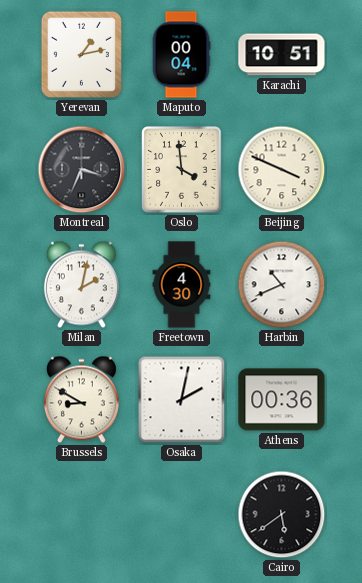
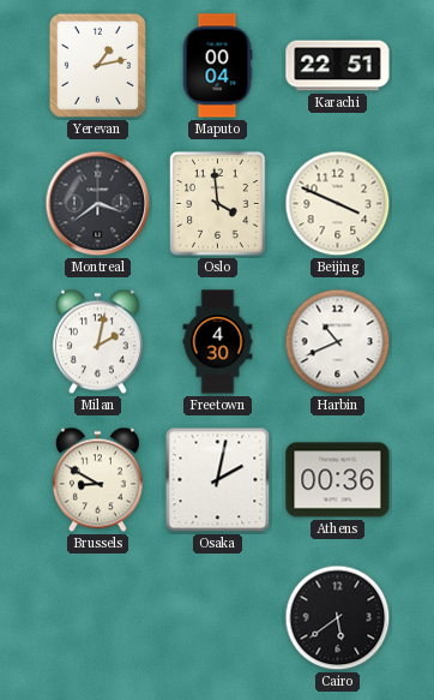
Karachi: 10:51 -> 22:51
Montreal: 3:34 -> 3:39
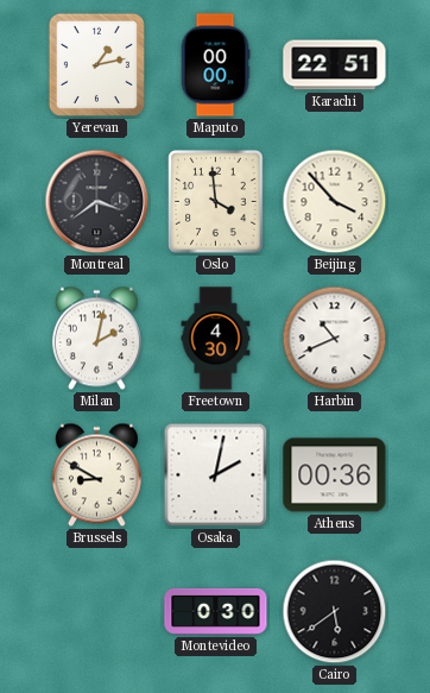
Maputo: 00:04 -> 00:00
Beijing: 3:49 -> 3:53
Montevideo: none -> 0:30
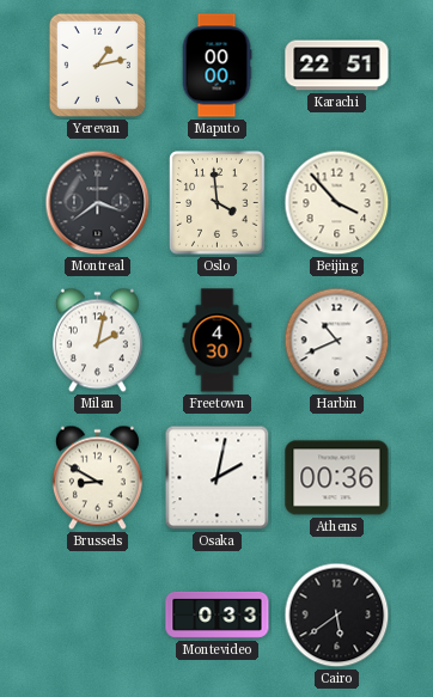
Montevideo: 0:30 -> 0:33
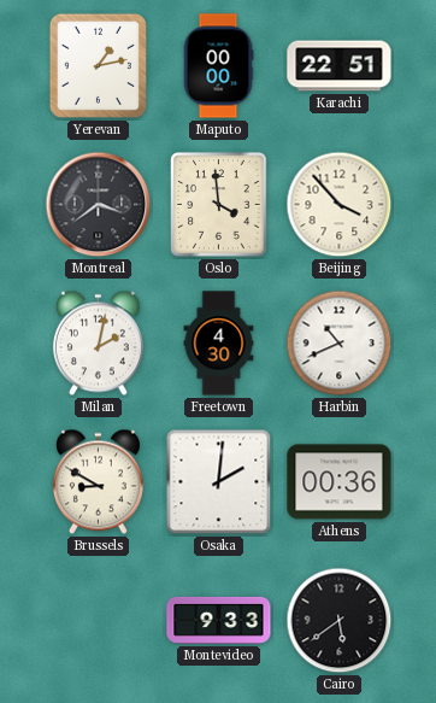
Osaka: 2:02 -> 2:01
Montevideo: 0:33 -> 9:33
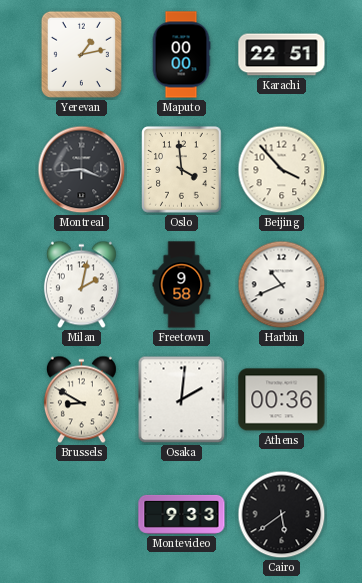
Montreal: 3:39 -> 3:44
Freetown: 4:30 -> 9:58
